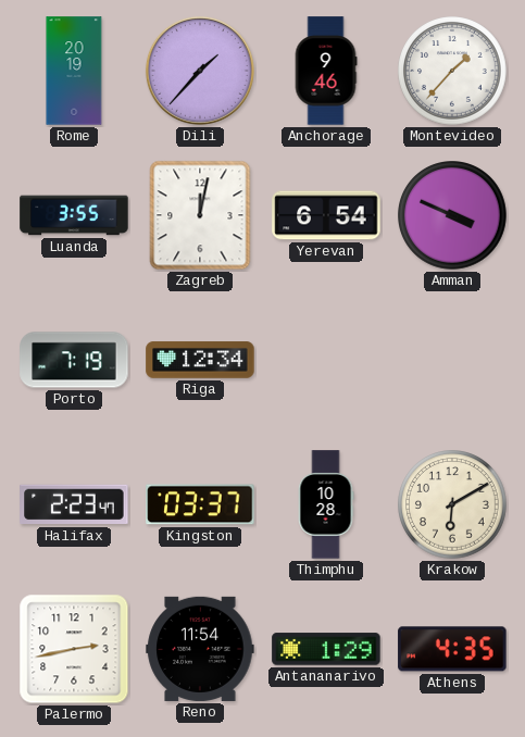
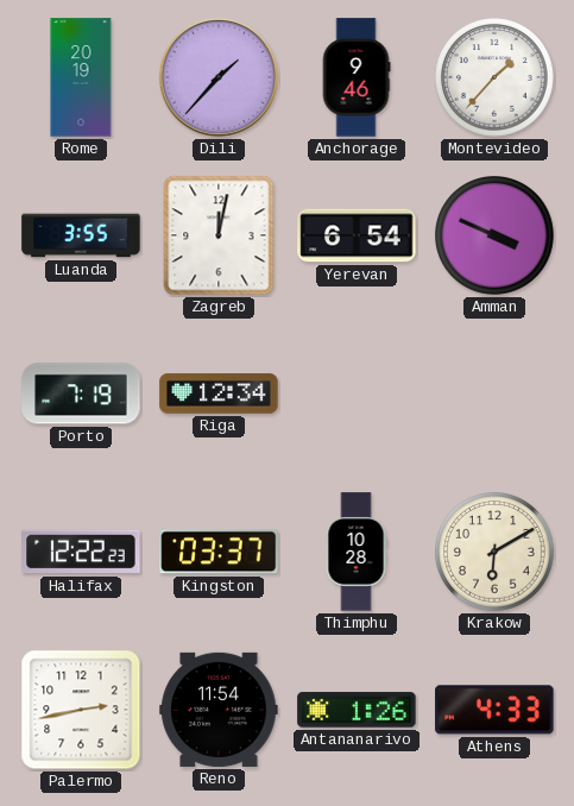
Halifax: 2:23 -> 12:22
Antananarivo: 1:29 -> 1:26
Athens: 4:35 -> 4:33
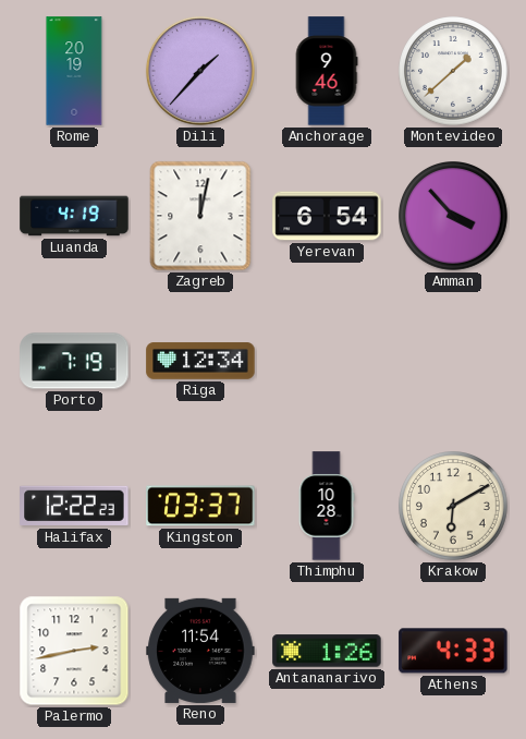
Montevideo: 1:37 -> 1:38
Luanda: 3:55 -> 4:19
Amman: 3:49 -> 3:53
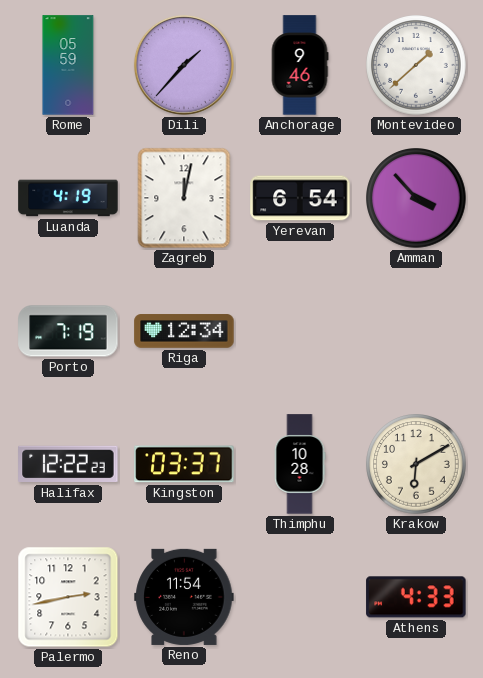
Rome: 20:19 -> 05:59
Antananarivo: 1:26 -> none
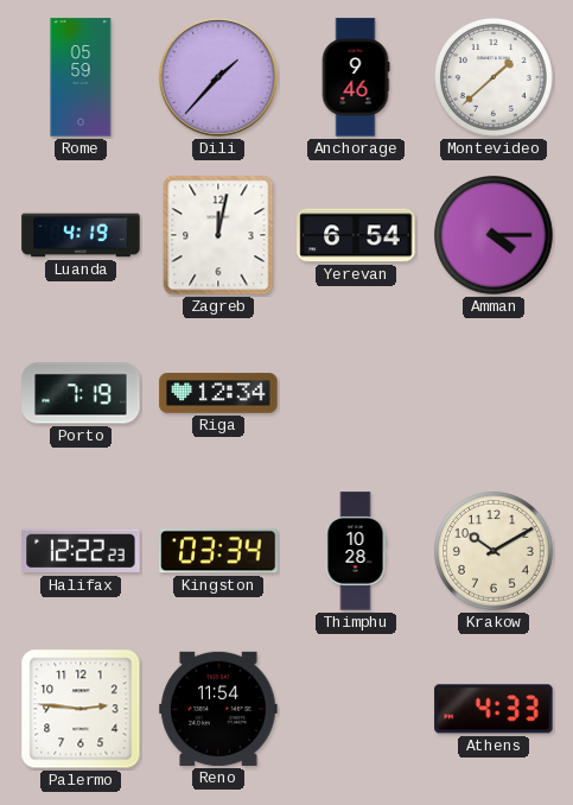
Amman: 3:53 -> 4:15
Kingston: 03:37 -> 03:34
Krakow: 6:10 -> 10:10
Palermo: 2:43 -> 2:46
